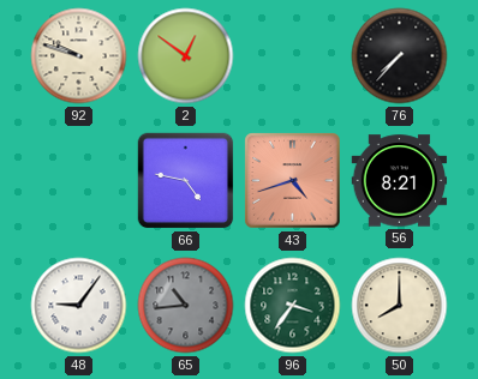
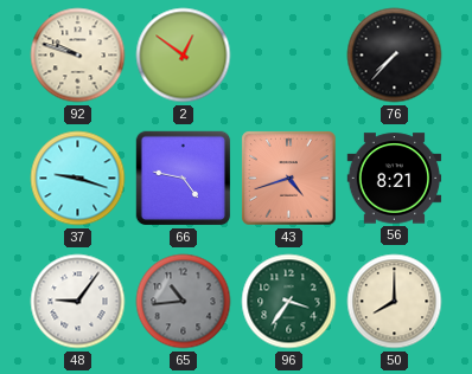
37: none -> 9:18
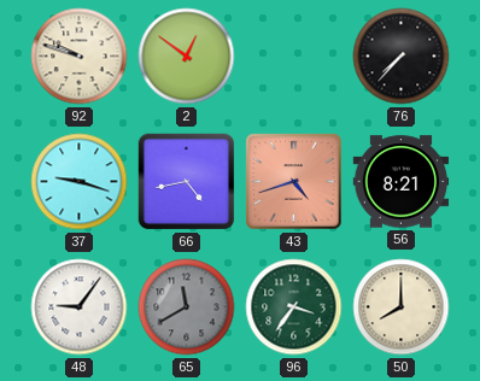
66: 4:47 -> 4:43
65: 10:44 -> 11:40
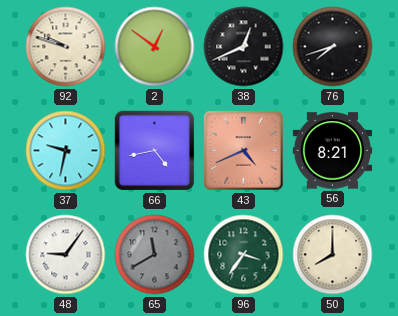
38: none -> 12:41
76: 7:37 -> 7:42
37: 9:18 -> 9:32
43: 4:42 -> 4:41
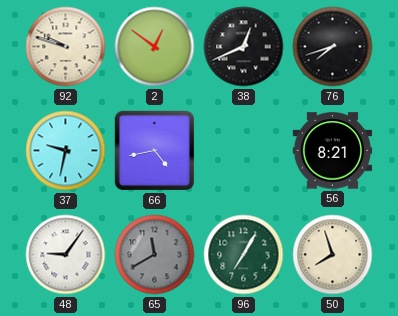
43: 4:41 -> none
96: 3:36 -> 7:05
50: 8:00 -> 7:57
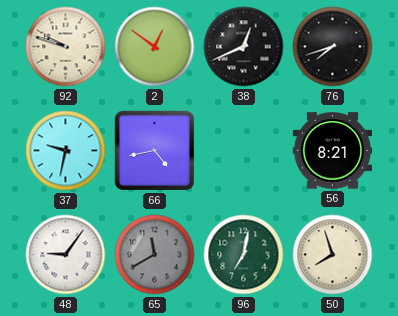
96: 7:05 -> 7:02
